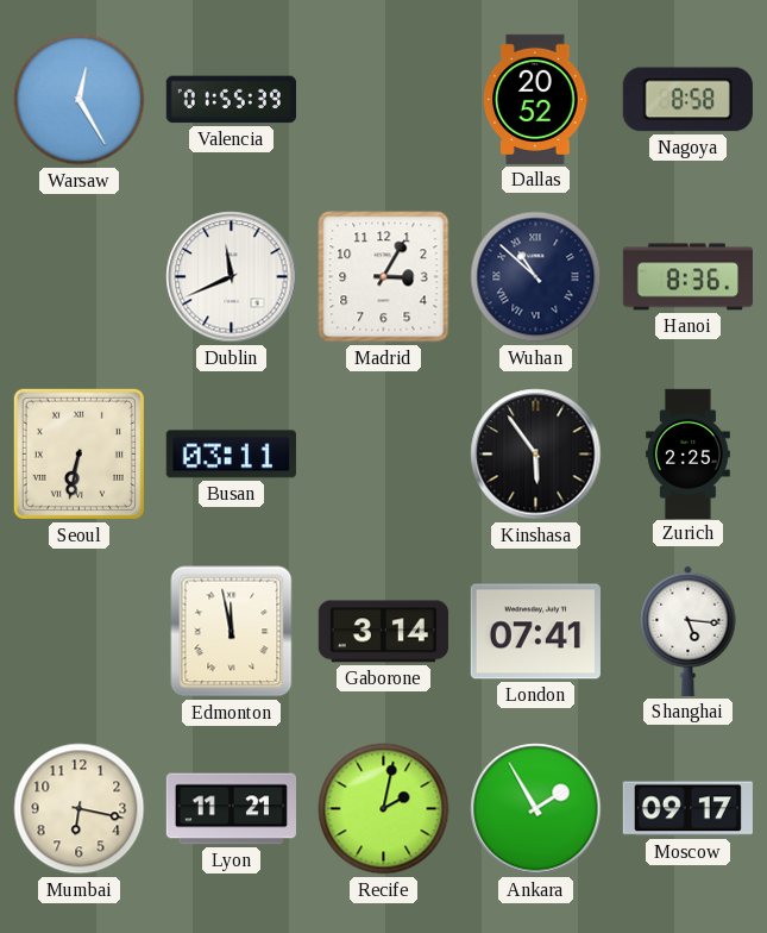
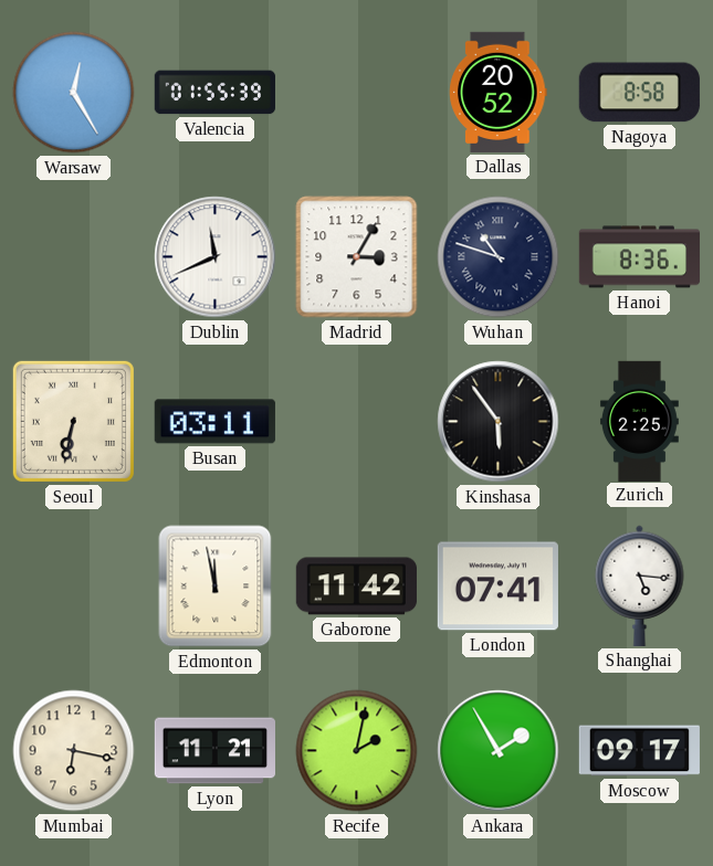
Wuhan: 10:52 -> 10:48
Gaborone: 3:14 -> 11:42
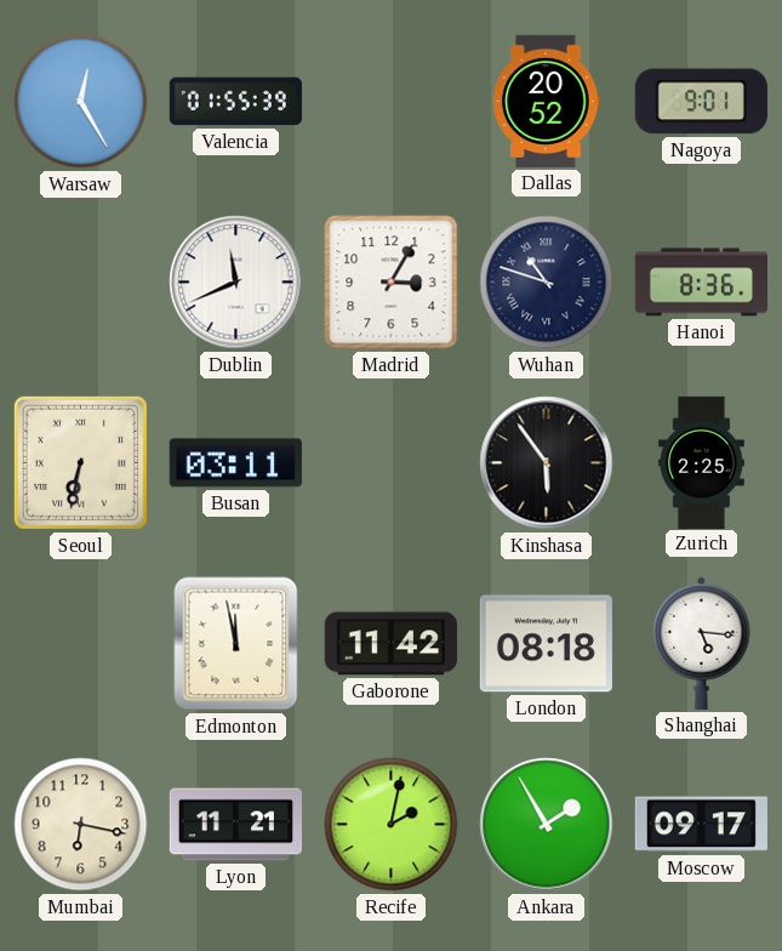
Nagoya: 8:58 -> 9:01
London: 07:41 -> 08:18
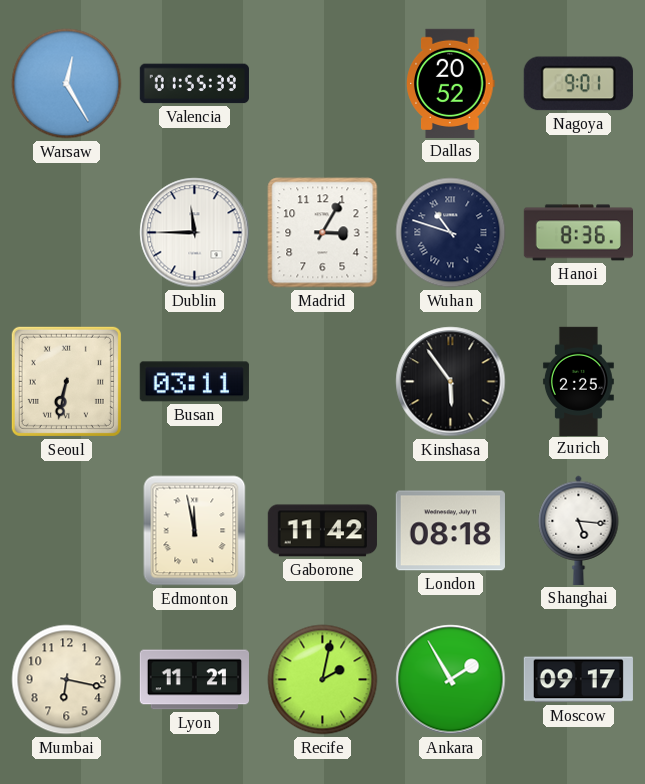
Dublin: 11:41 -> 11:45
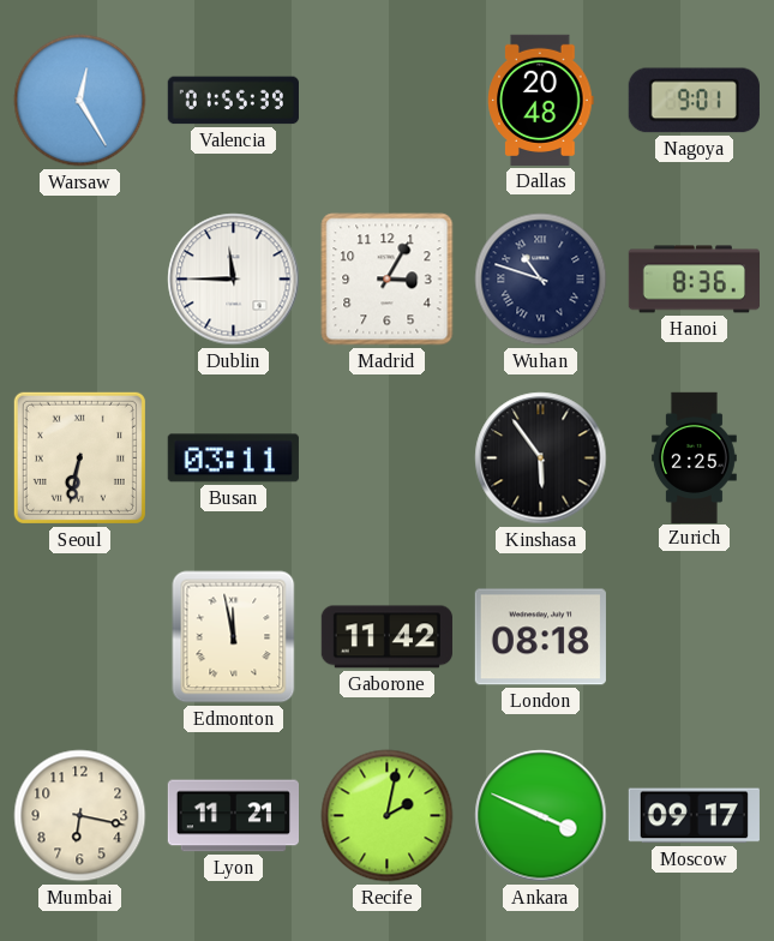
Dallas: 20:52 -> 20:48
Shanghai: 5:16 -> none
Ankara: 1:55 -> 3:49
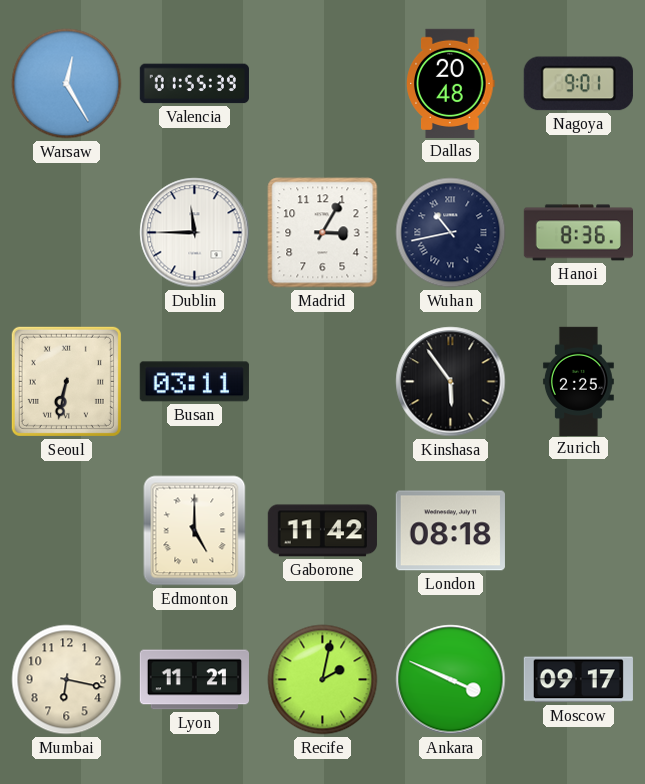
Wuhan: 10:48 -> 10:43
Edmonton: 11:58 -> 5:00
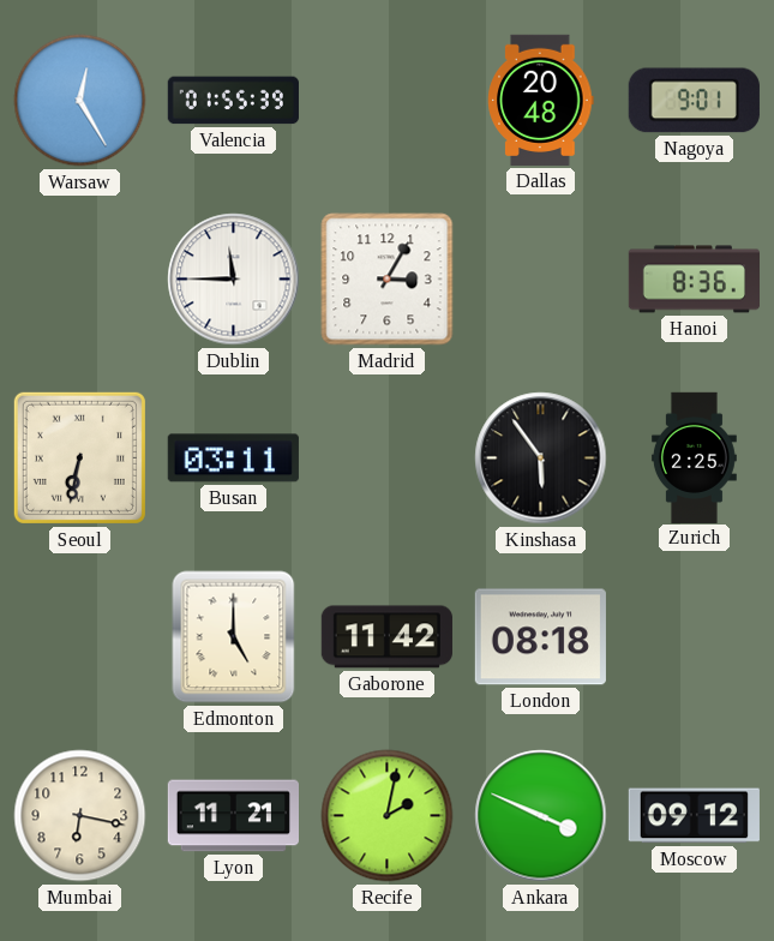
Wuhan: 10:43 -> none
Moscow: 09:17 -> 09:12
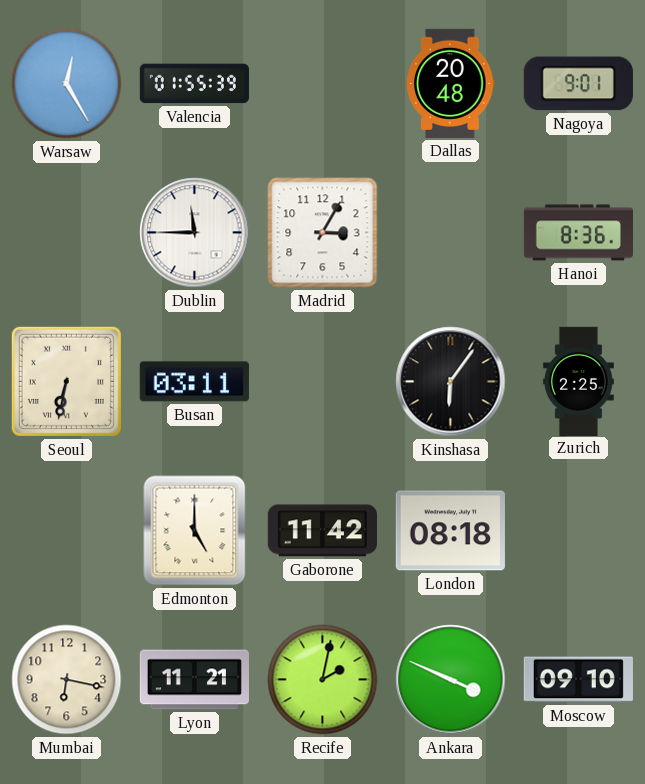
Kinshasa: 5:54 -> 6:06
Moscow: 09:12 -> 09:10
